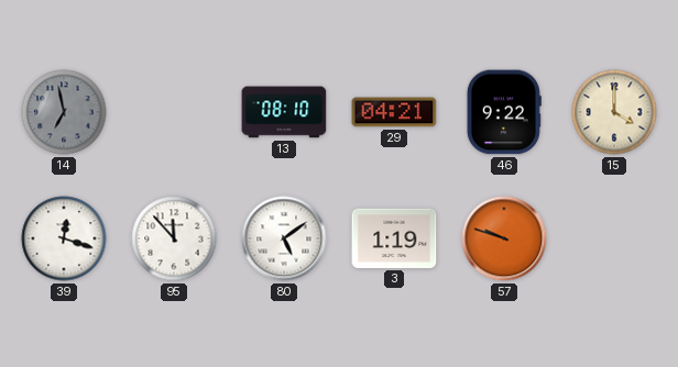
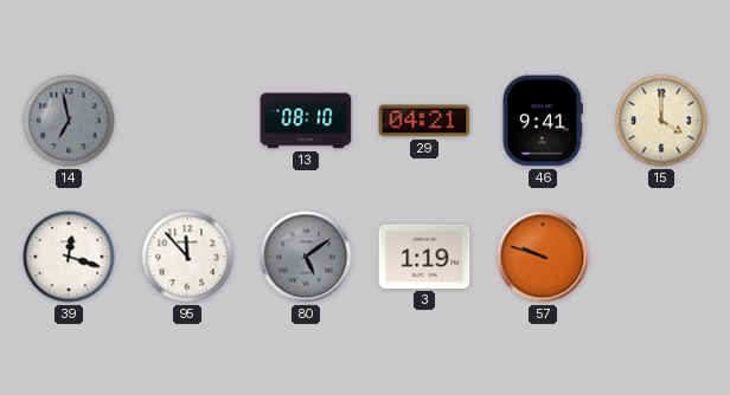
46: 9:22 -> 9:41
80 dial: white -> grey
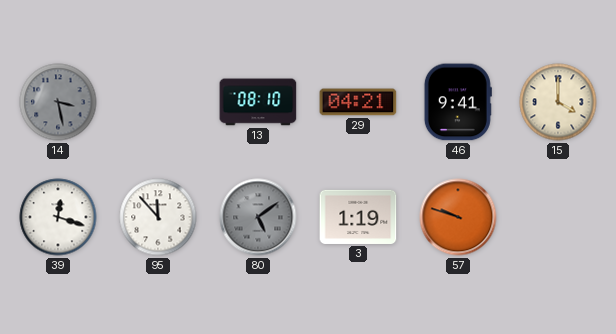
14: 6:58 -> 3:28
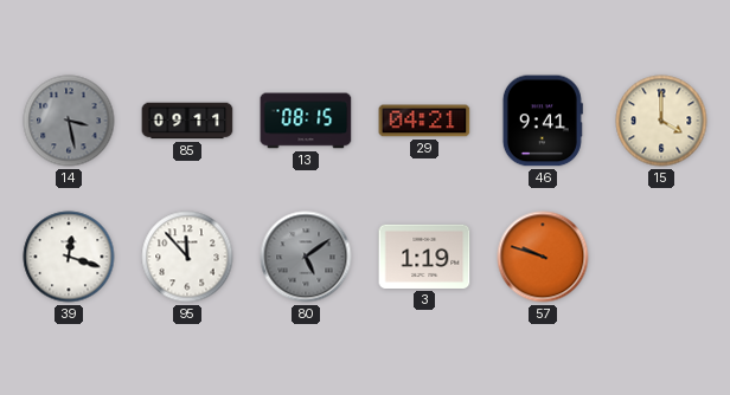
85: none -> 09:11
13: 08:10 -> 08:15
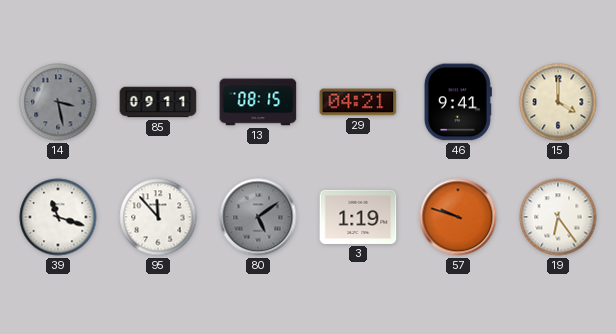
39: 12:18 -> 11:18
19: none -> 6:24
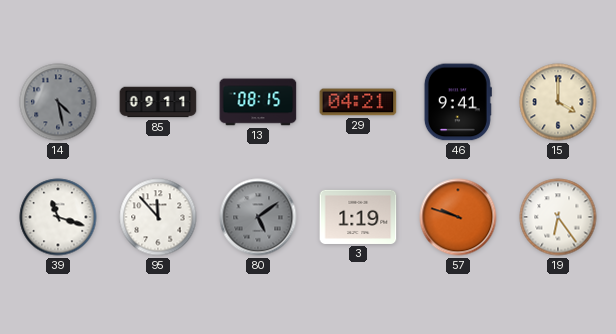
14: 3:28 -> 4:28
